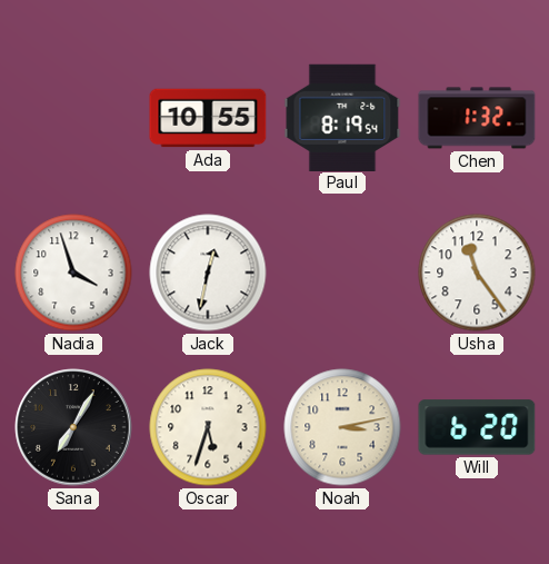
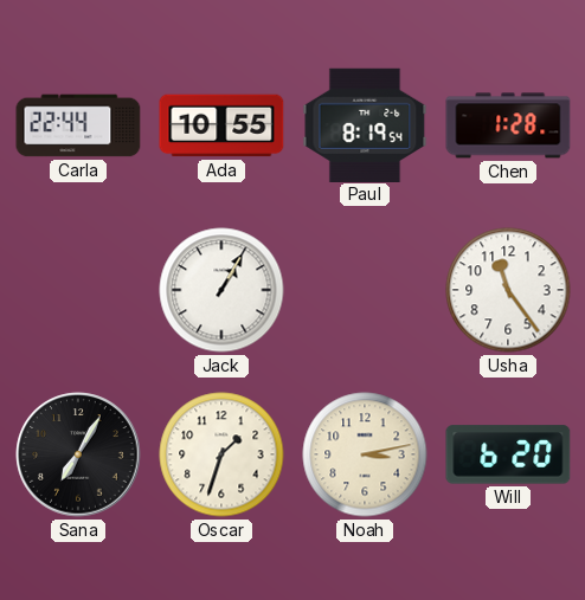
Carla: none -> 22:44
Chen: 1:32 -> 1:28
Nadia: 3:57 -> none
Jack: 12:32 -> 1:05
Oscar: 5:33 -> 1:33
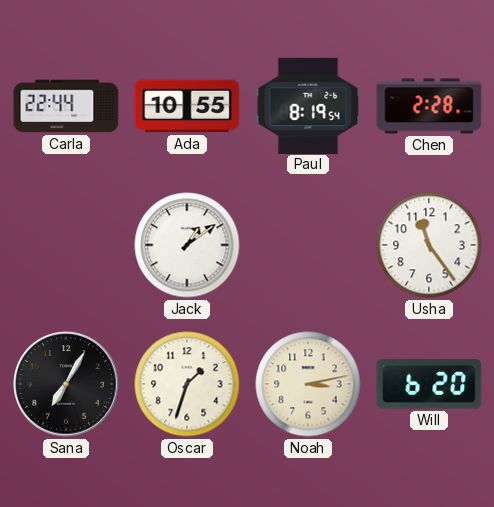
Chen: 1:28 -> 2:28
Jack: 1:05 -> 1:09
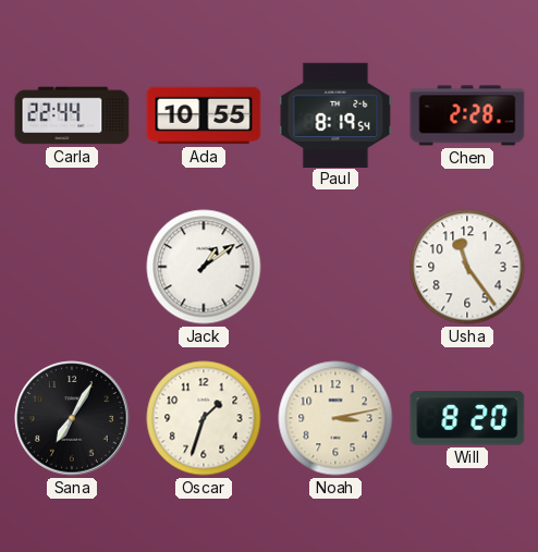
Will: 6:20 -> 8:20
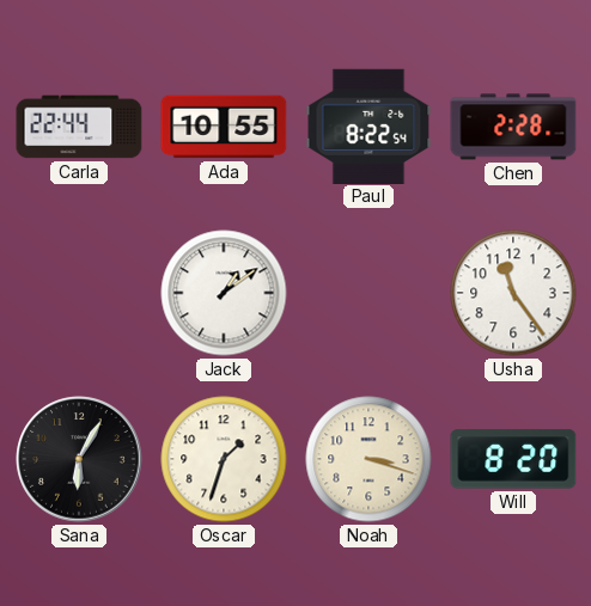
Paul: 8:19 -> 8:22
Sana: 7:05 -> 6:05
Noah: 3:13 -> 3:18
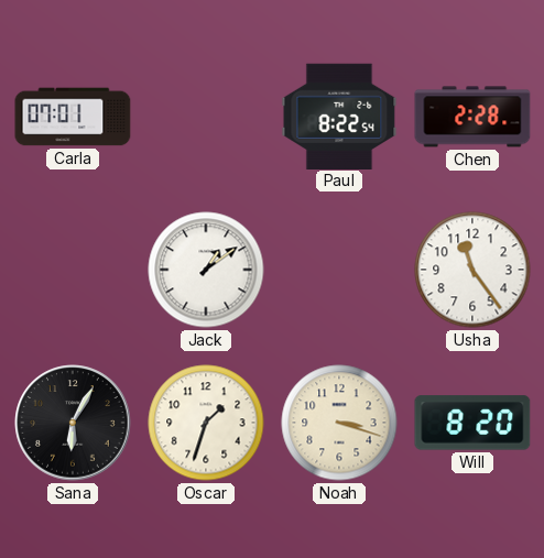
Carla: 22:44 -> 07:01
Ada: 10:55 -> none
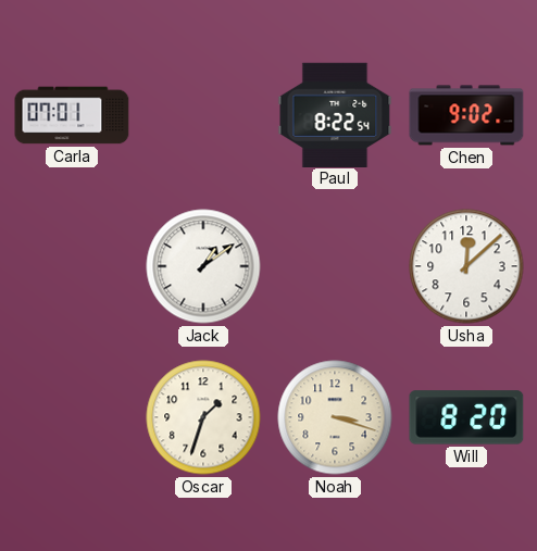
Chen: 2:28 -> 9:02
Usha: 11:24 -> 12:08
Sana: 6:05 -> none
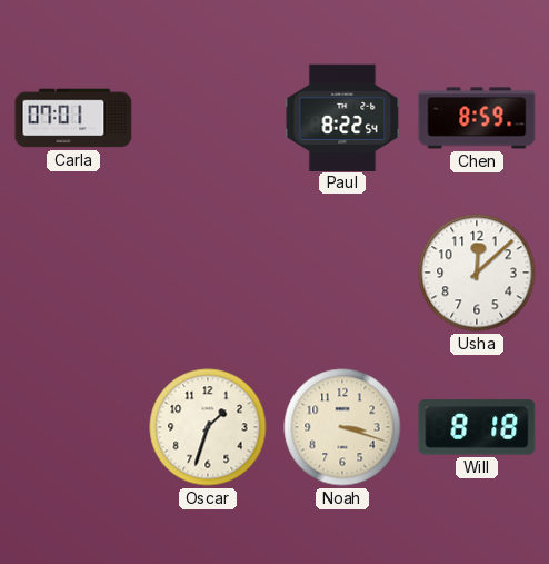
Chen: 9:02 -> 8:59
Jack: 1:09 -> none
Will: 8:20 -> 8:18
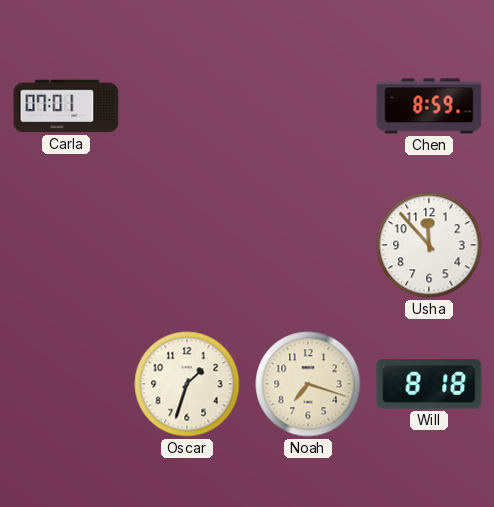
Paul: 8:22 -> none
Usha: 12:08 -> 11:53
Noah: 3:18 -> 7:18
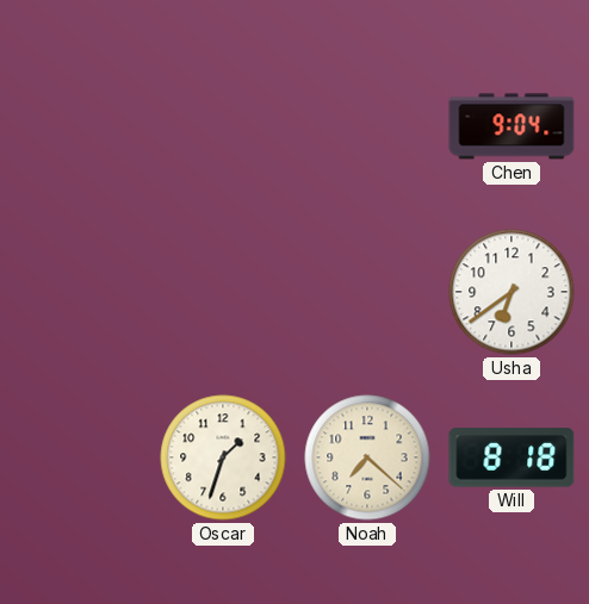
Carla: 07:01 -> none
Chen: 8:59 -> 9:04
Usha: 11:53 -> 6:39
Noah: 7:18 -> 7:22
